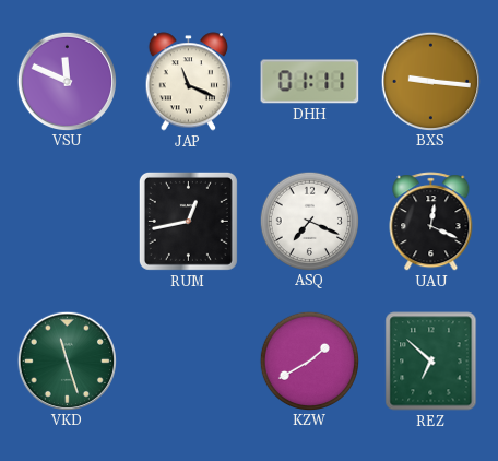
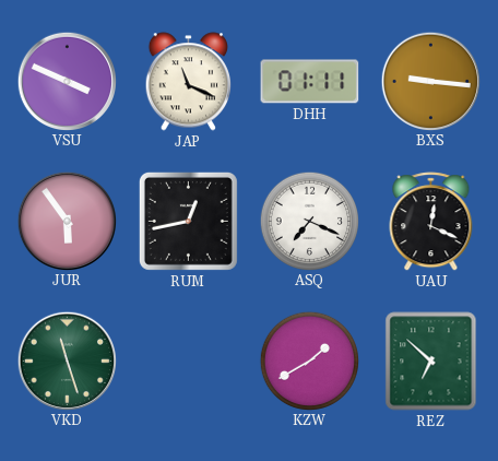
VSU: 11:49 -> 3:49
JUR: none -> 5:54
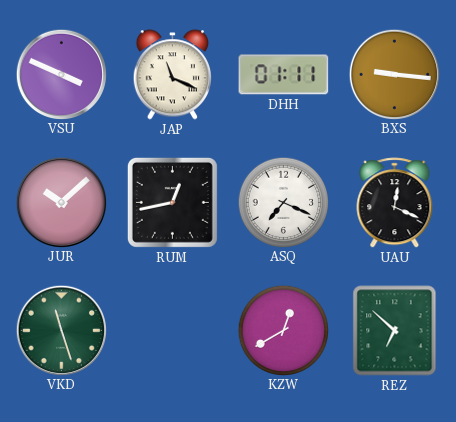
JUR: 5:54 -> 10:08
KZW: 1:40 -> 12:40
